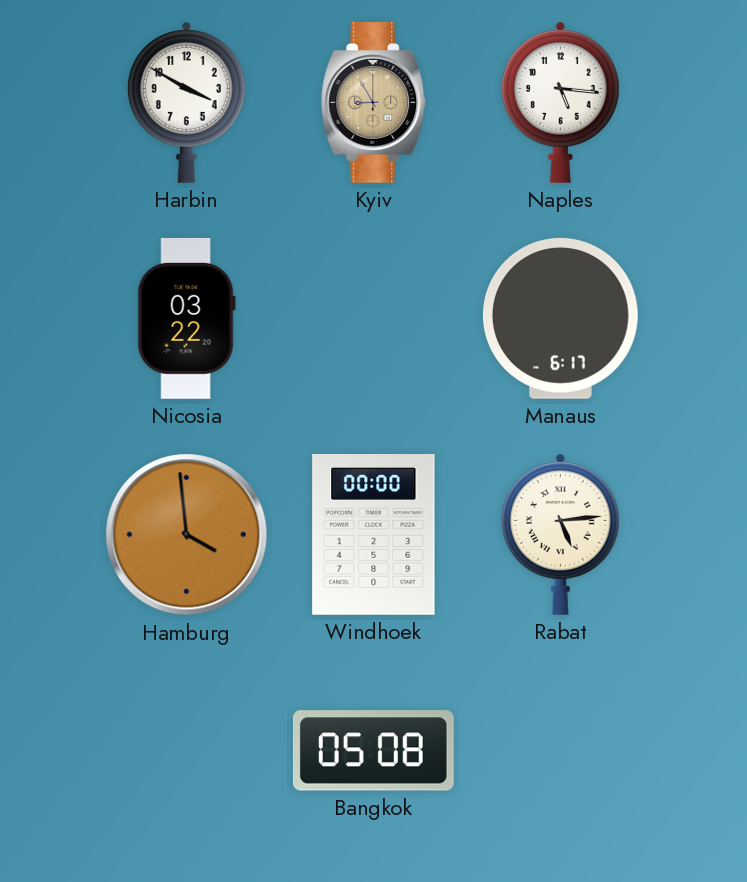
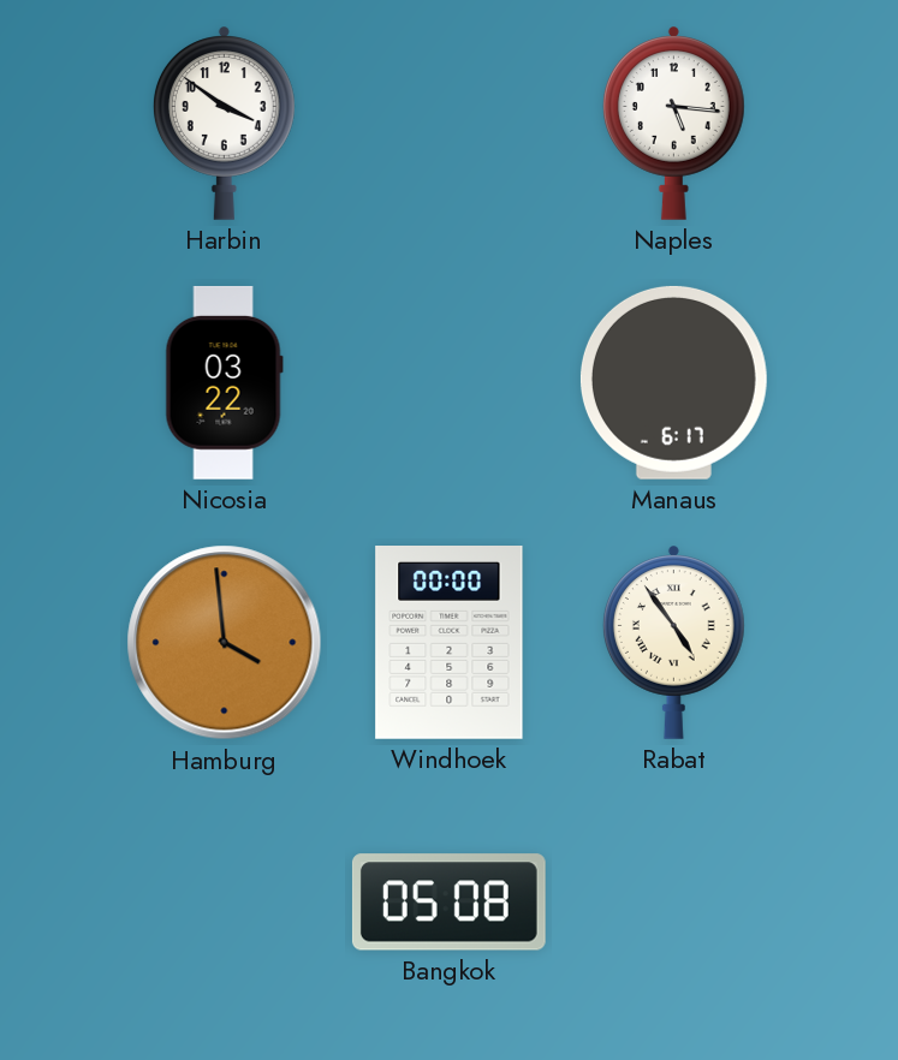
Harbin: 3:50 -> 3:51
Kyiv: 8:55 -> none
Rabat: 5:14 -> 4:54
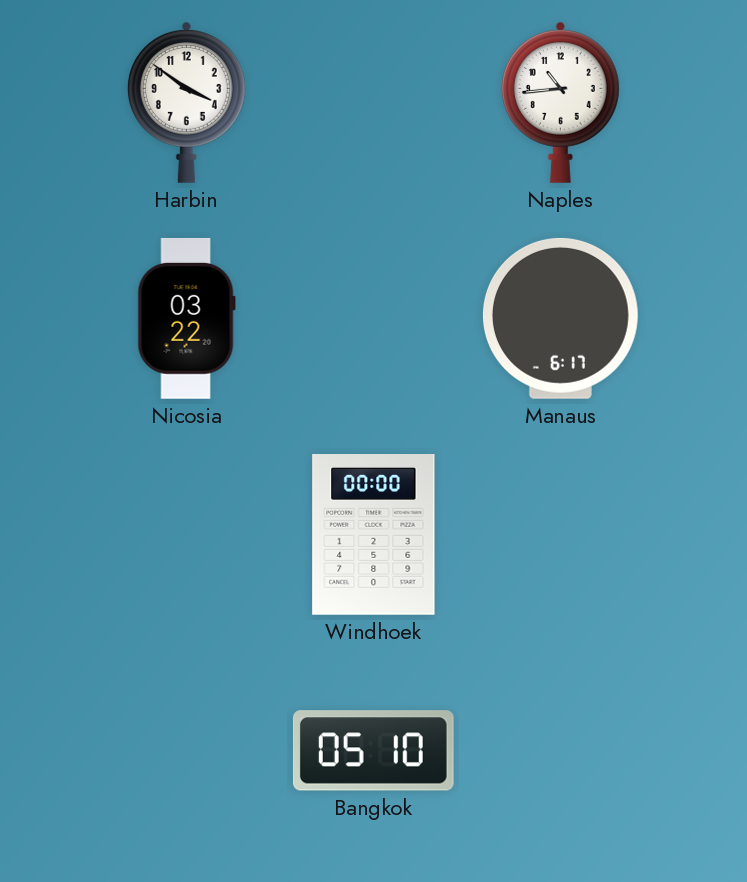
Naples: 5:16 -> 10:44
Hamburg: 3:59 -> none
Rabat: 4:54 -> none
Bangkok: 05:08 -> 05:10
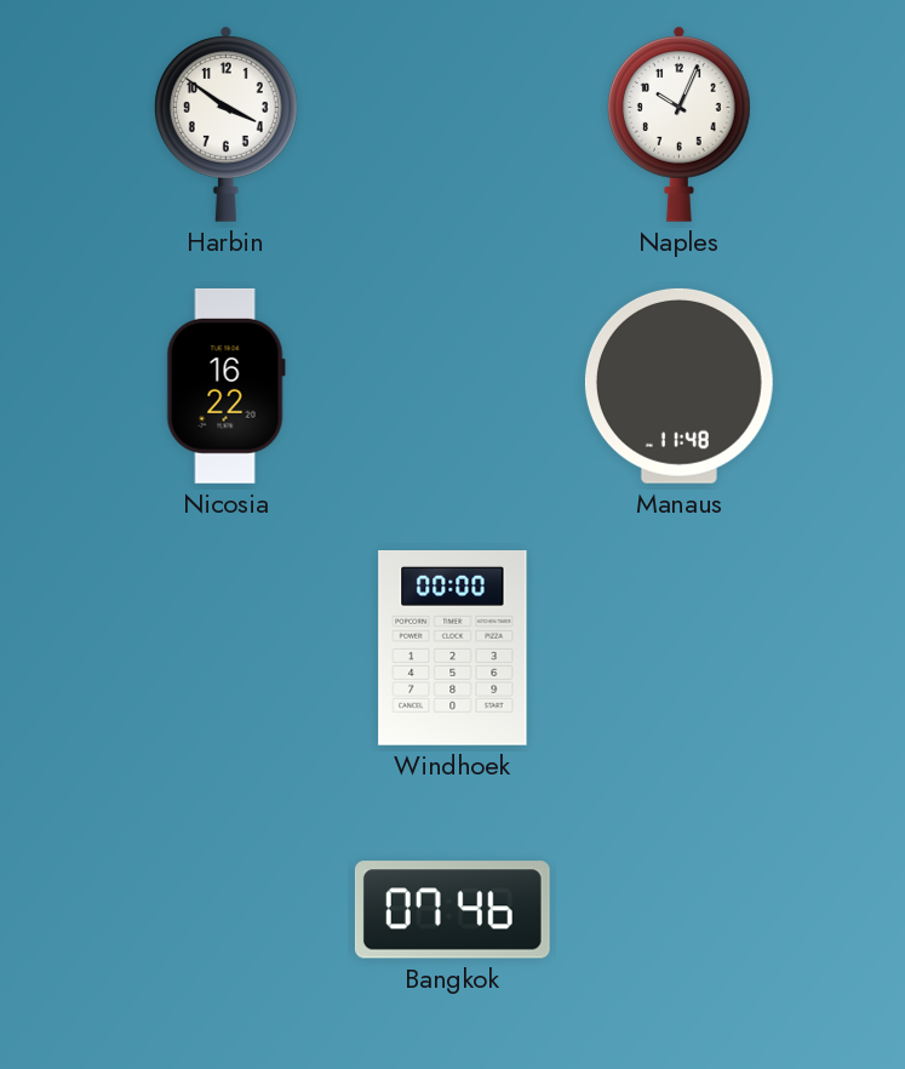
Naples: 10:44 -> 10:04
Nicosia: 03:22 -> 16:22
Manaus: 6:17 -> 11:48
Bangkok: 05:10 -> 07:46
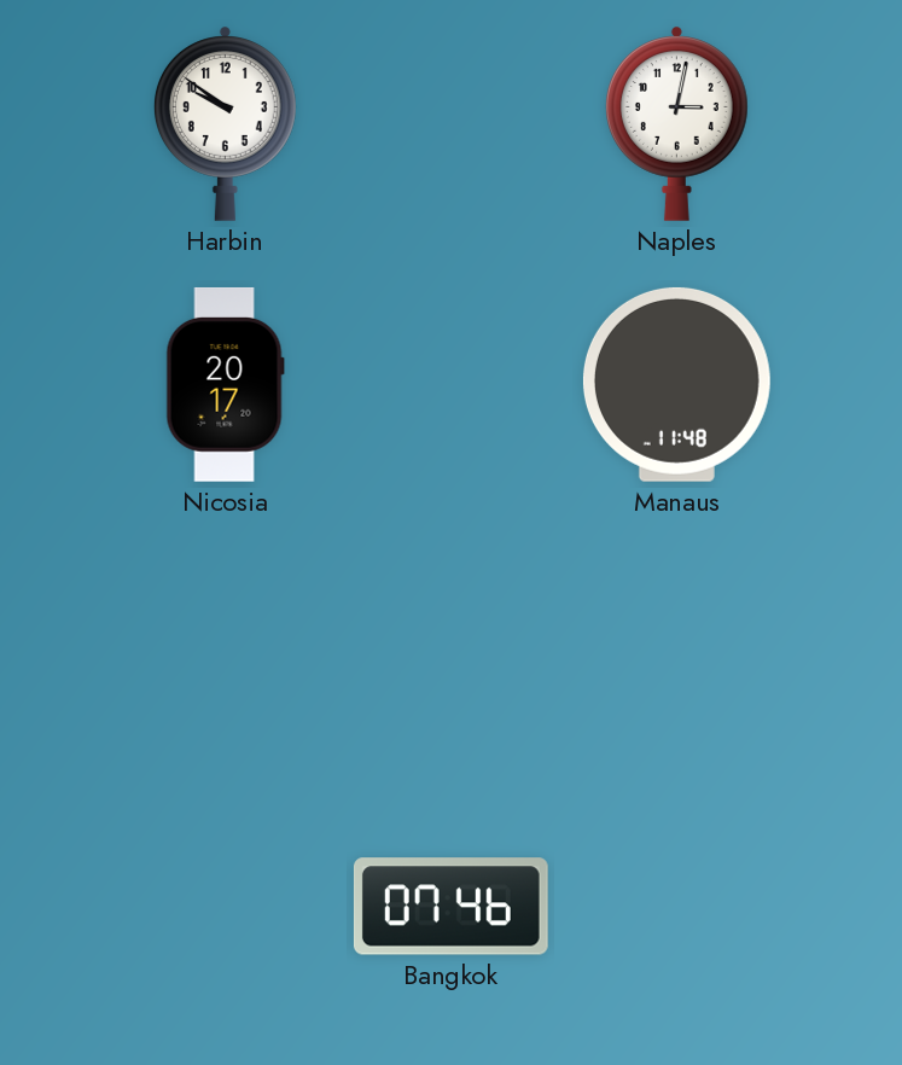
Harbin: 3:51 -> 9:51
Naples: 10:04 -> 3:02
Nicosia: 16:22 -> 20:17
Windhoek: 00:00 -> none
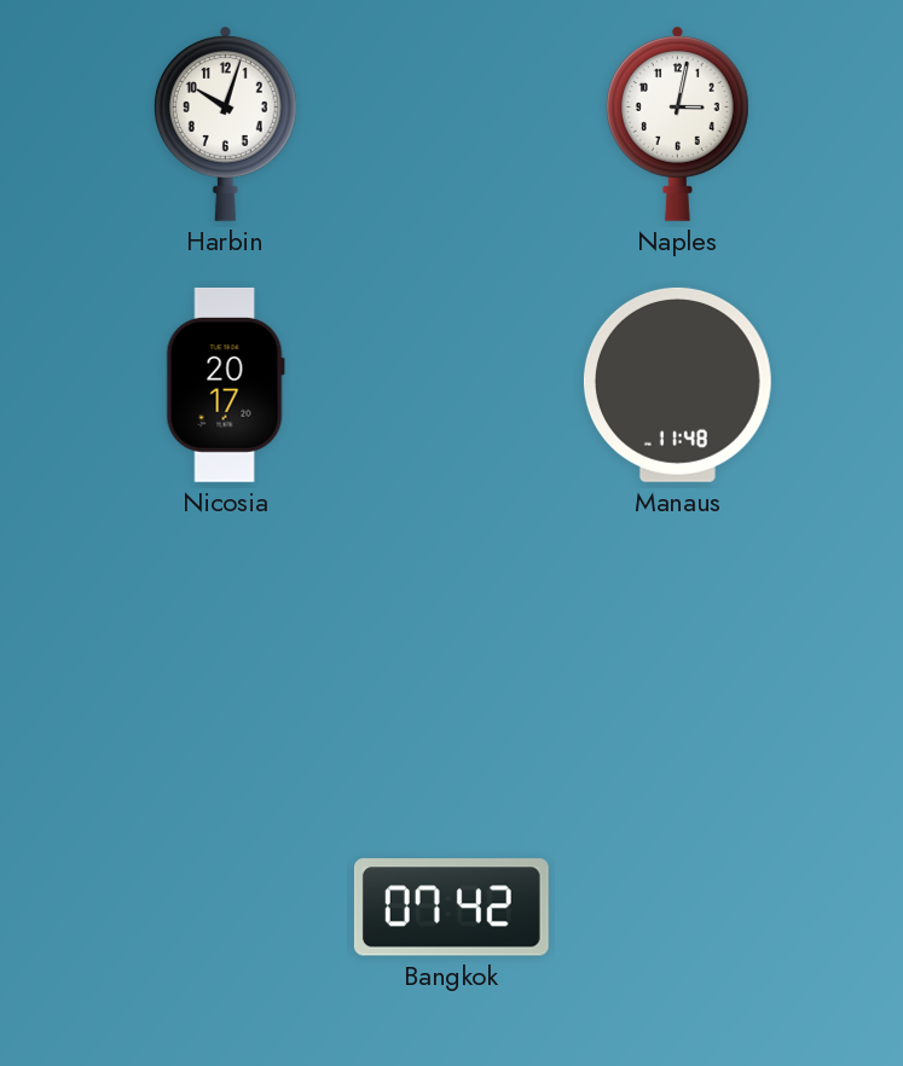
Harbin: 9:51 -> 10:03
Bangkok: 07:46 -> 07:42
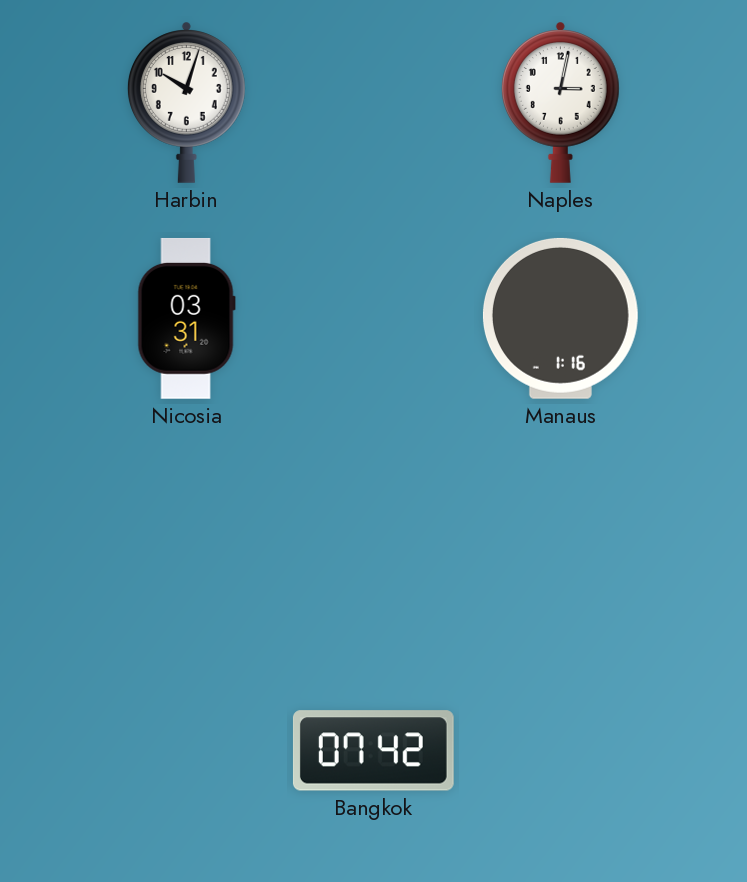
Nicosia: 20:17 -> 03:31
Manaus: 11:48 -> 1:16
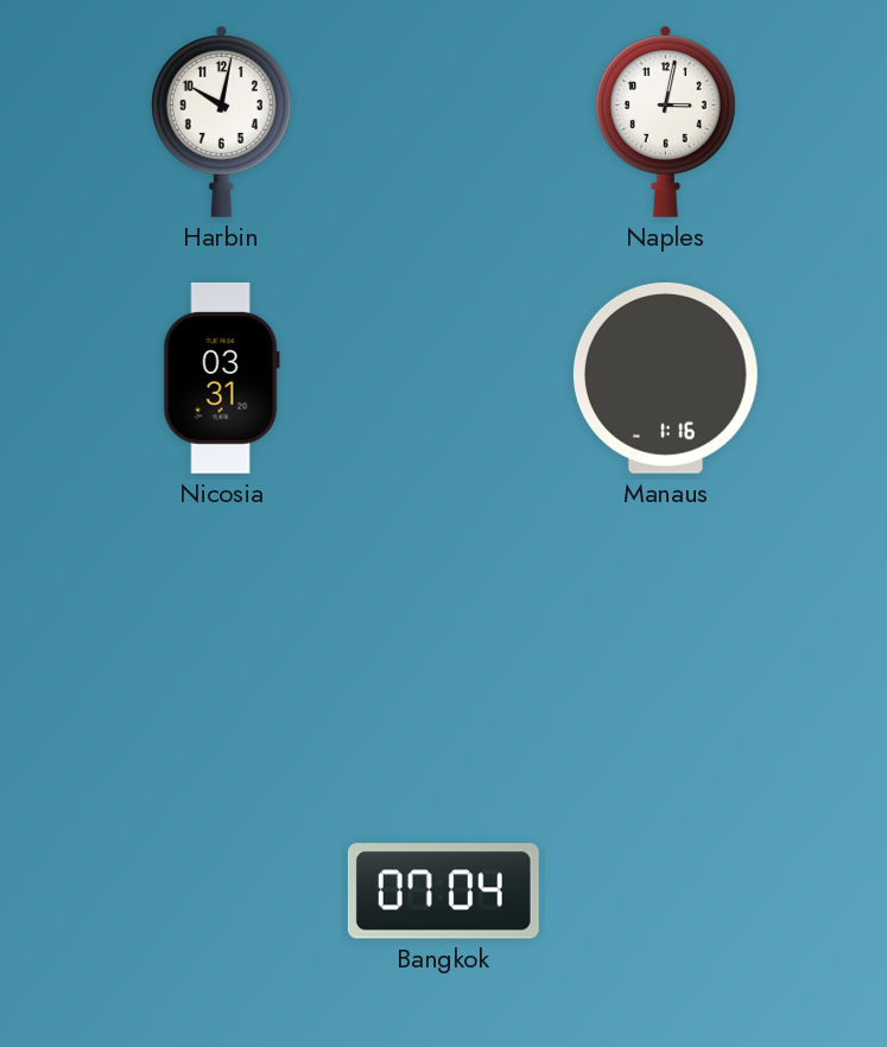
Harbin: 10:03 -> 10:02
Bangkok: 07:42 -> 07:04
